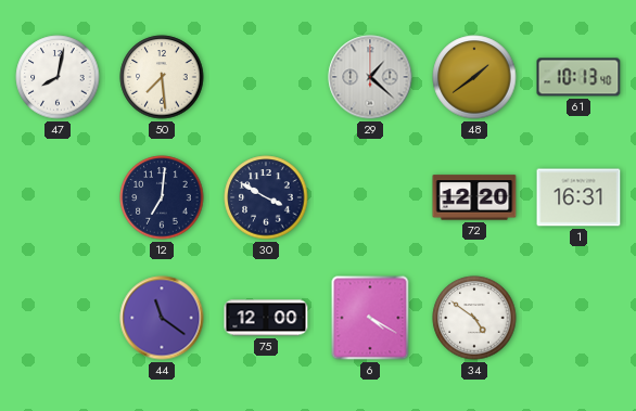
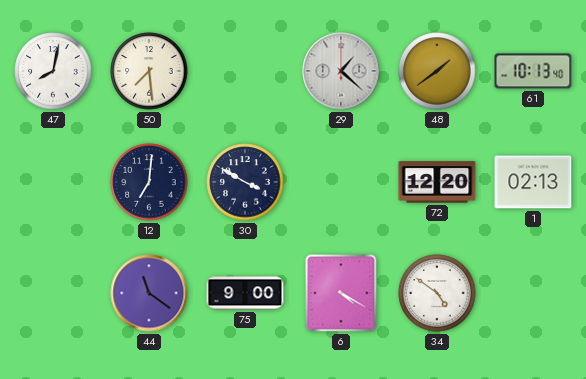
1: 16:31 -> 02:13
75: 12:00 -> 9:00
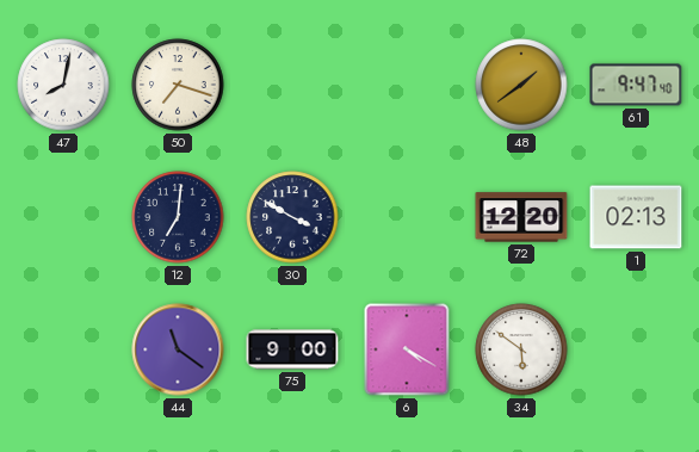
50: 7:29 -> 7:18
29: 1:22 -> none
61: 10:13 -> 9:47
34: 4:51 -> 5:51
